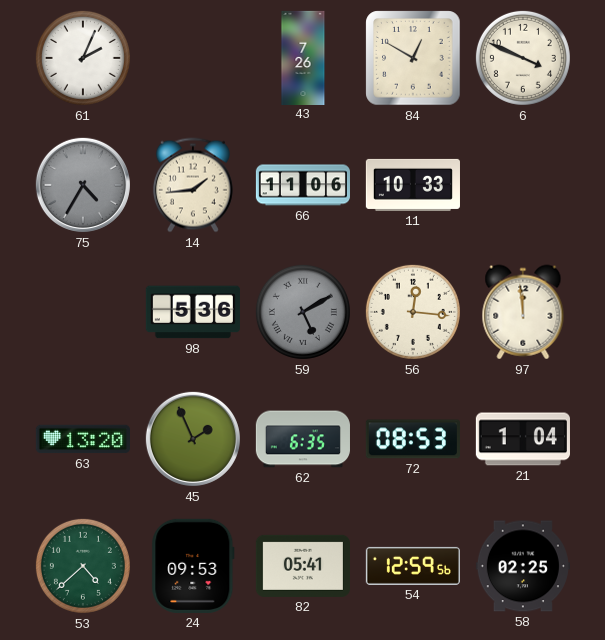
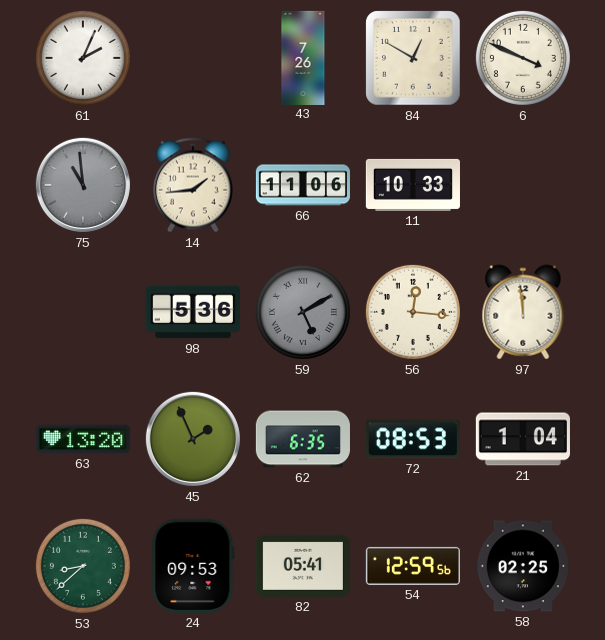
75: 4:35 -> 10:59
53: 4:38 -> 8:38
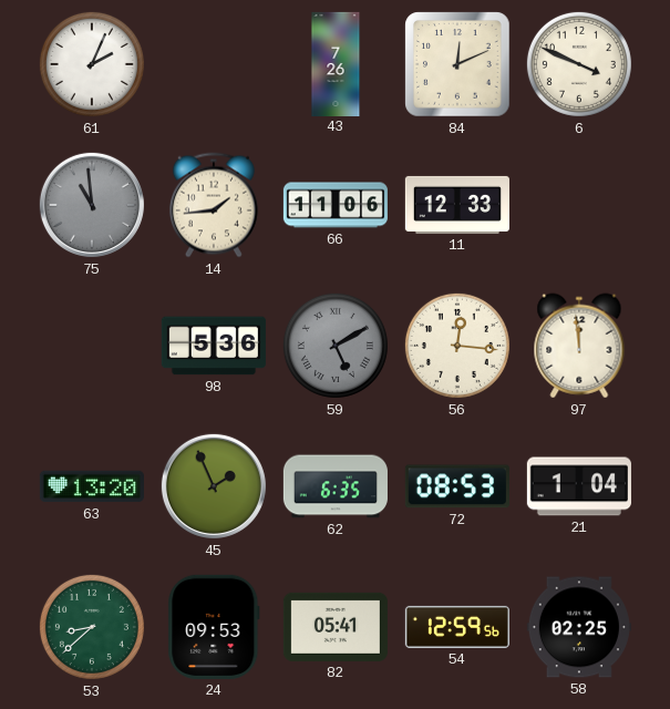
84: 12:50 -> 12:11
11: 10:33 -> 12:33
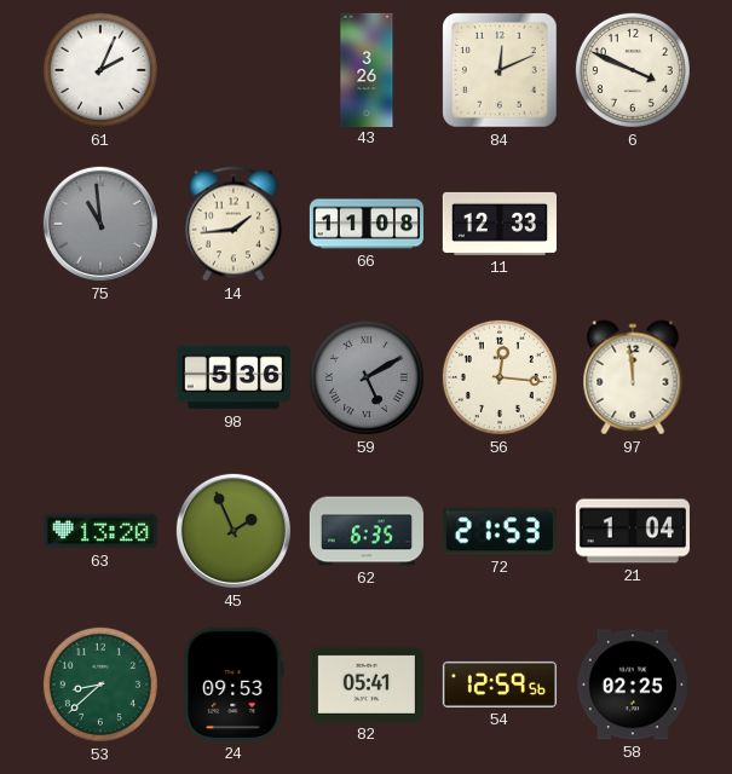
43: 7:26 -> 3:26
66: 11:06 -> 11:08
72: 08:53 -> 21:53
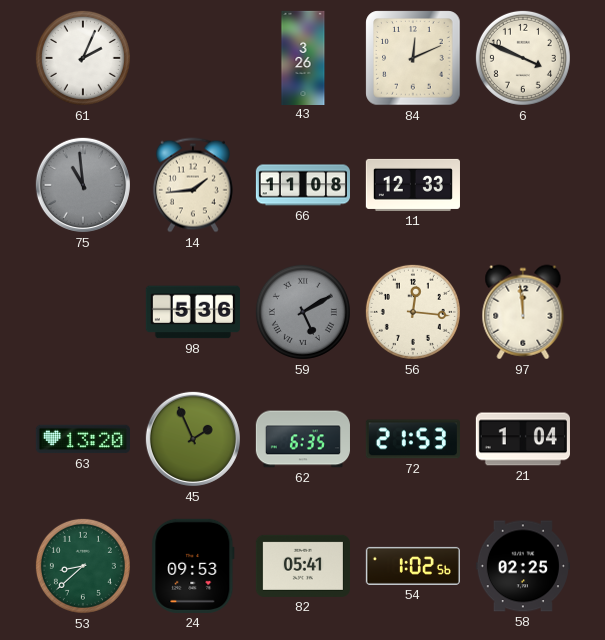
54: 12:59 -> 1:02
